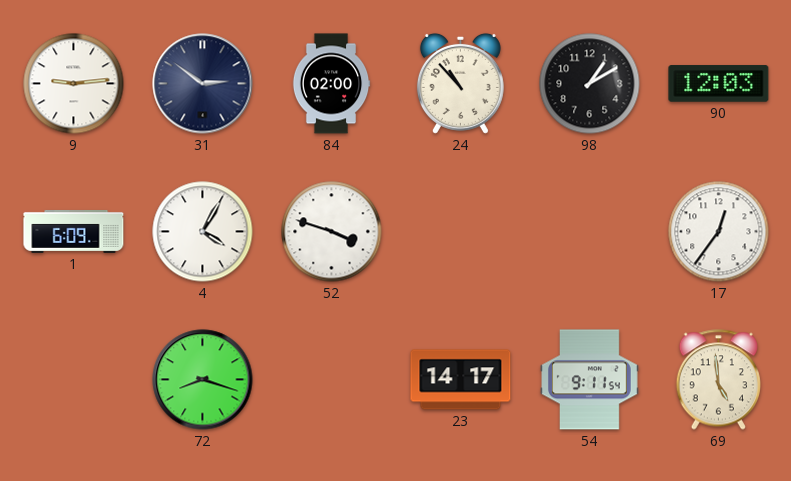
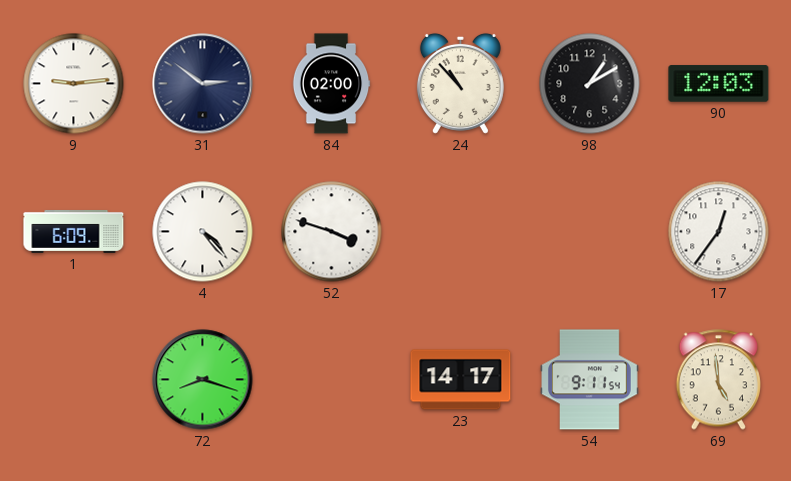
4: 4:05 -> 4:23
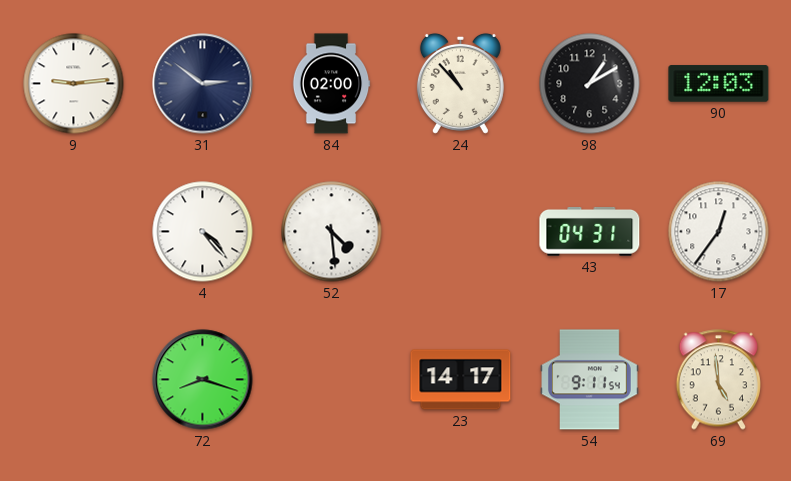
1: 6:09 -> none
52: 3:48 -> 4:29
43: none -> 04:31
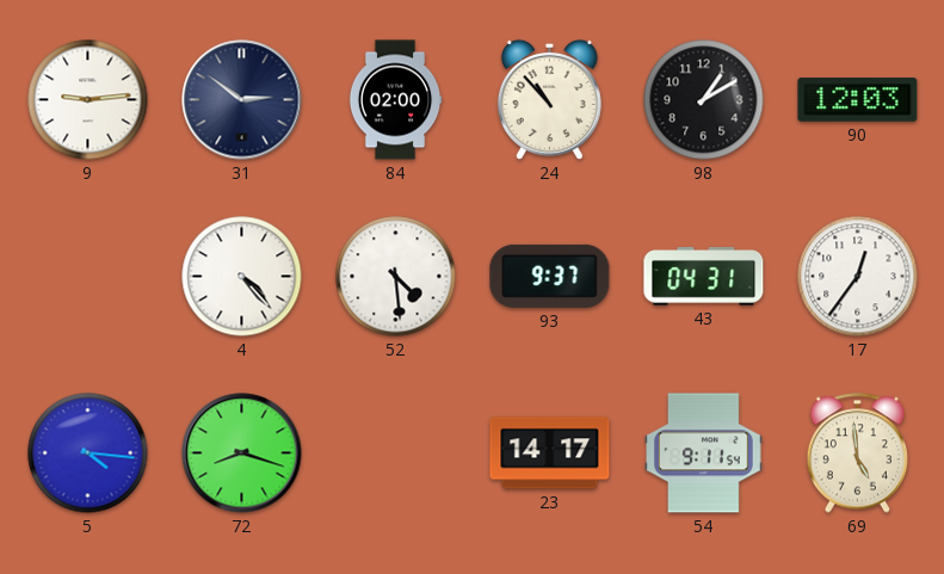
93: none -> 9:37
5: none -> 4:16
